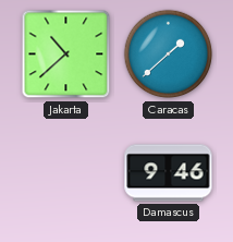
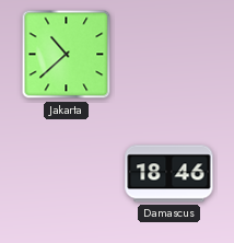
Caracas: 1:38 -> none
Damascus: 9:46 -> 18:46
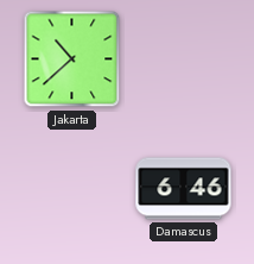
Damascus: 18:46 -> 6:46
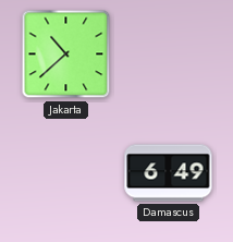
Damascus: 6:46 -> 6:49
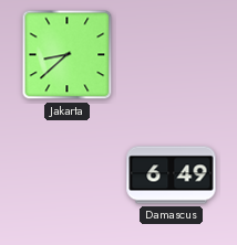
Jakarta: 10:38 -> 8:38
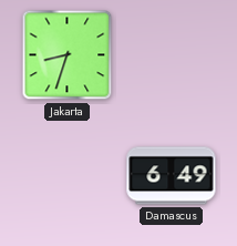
Jakarta: 8:38 -> 8:33
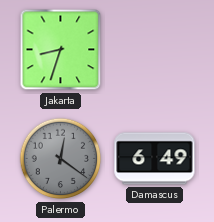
Palermo: none -> 12:21
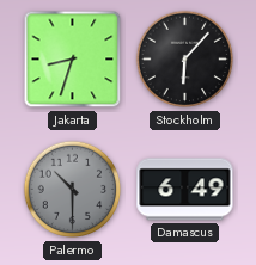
Stockholm: none -> 6:07
Palermo: 12:21 -> 10:30
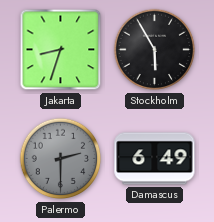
Stockholm: 6:07 -> 5:55
Palermo: 10:30 -> 2:30
